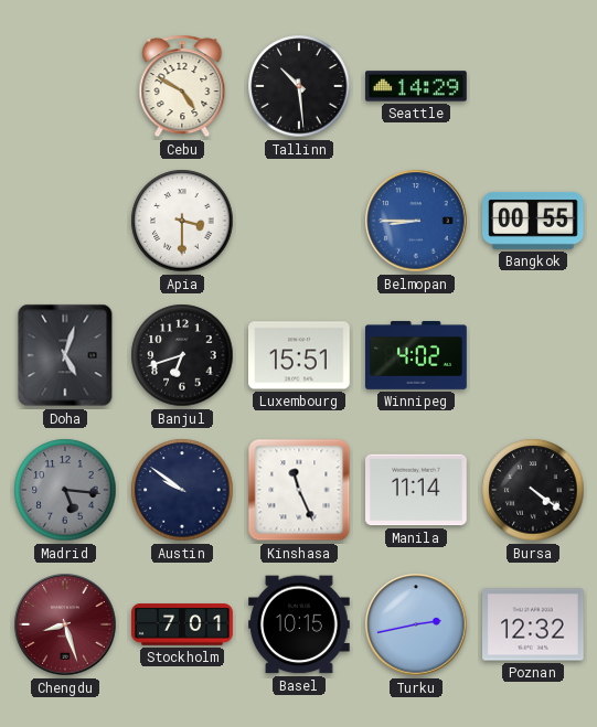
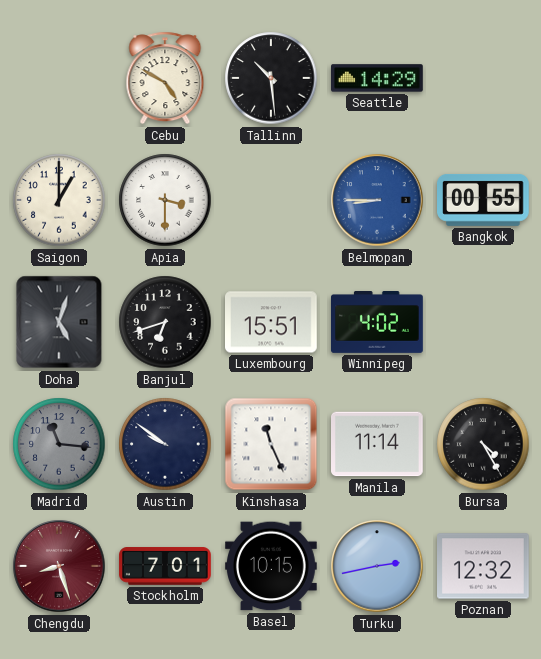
Saigon: none -> 1:00
Madrid: 5:16 -> 11:16
Bursa: 4:21 -> 4:25
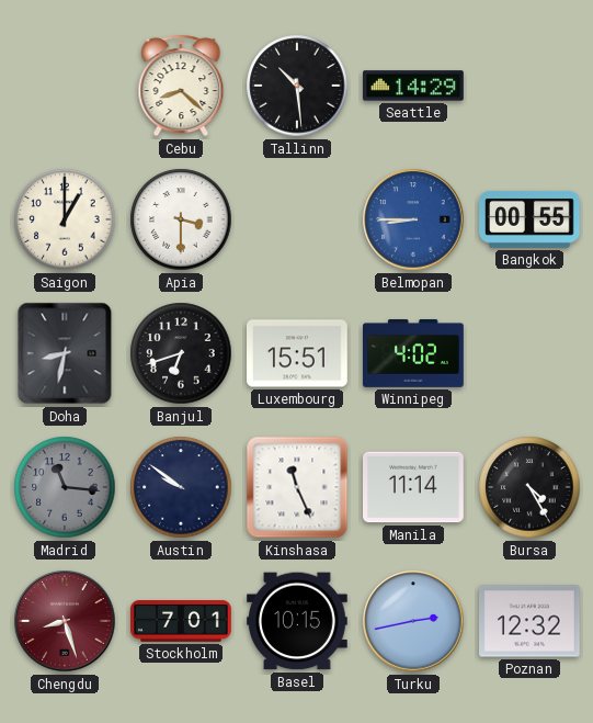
Cebu: 4:50 -> 8:22
Doha: 5:03 -> 8:32
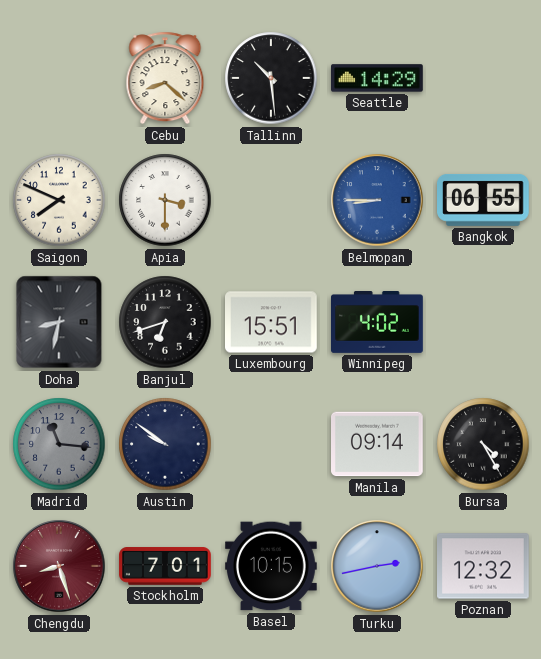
Saigon: 1:00 -> 7:49
Bangkok: 00:55 -> 06:55
Kinshasa: 11:26 -> none
Manila: 11:14 -> 09:14
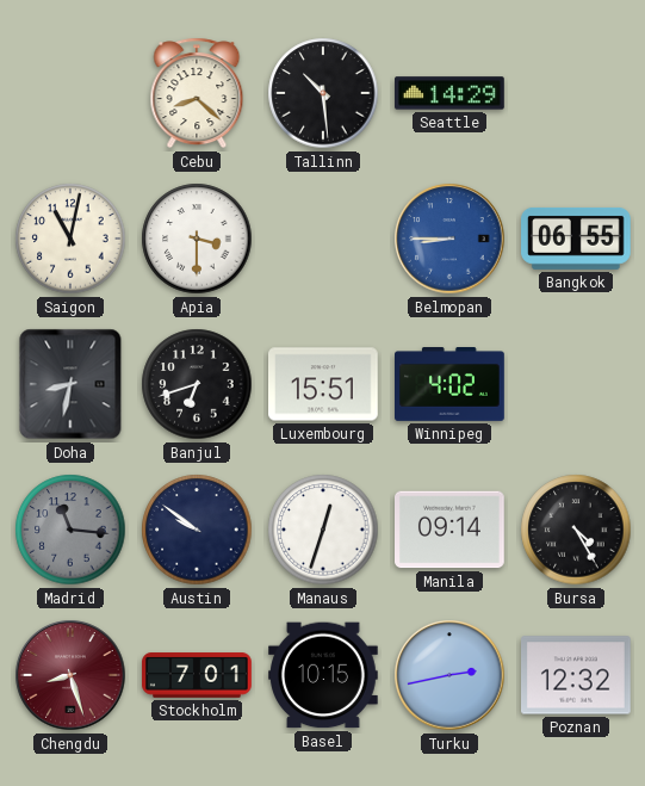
Saigon: 7:49 -> 11:02
Manaus: none -> 12:33
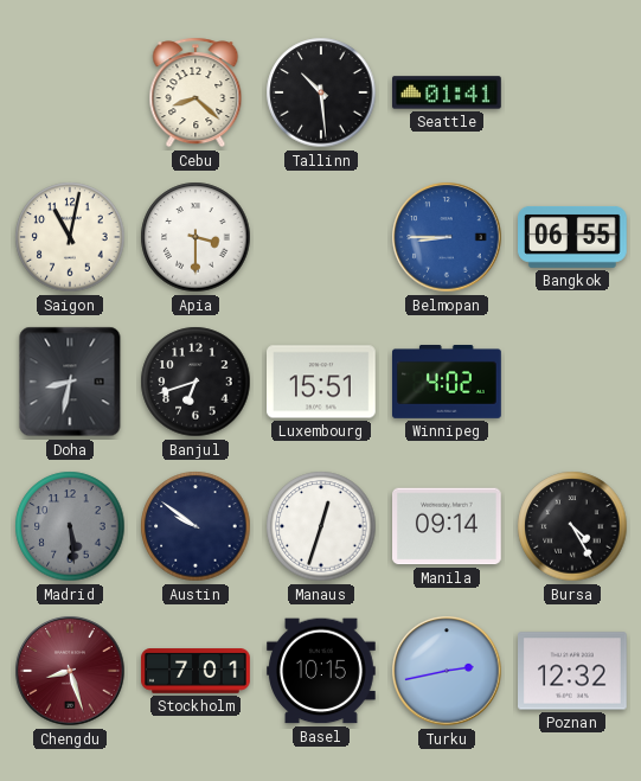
Seattle: 14:29 -> 01:41
Madrid: 11:16 -> 5:29
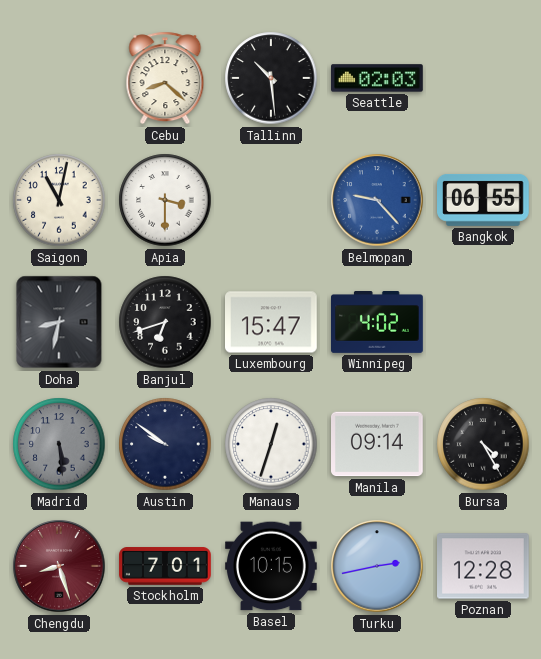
Seattle: 01:41 -> 02:03
Belmopan: 8:45 -> 9:23
Luxembourg: 15:51 -> 15:47
Poznan: 12:32 -> 12:28
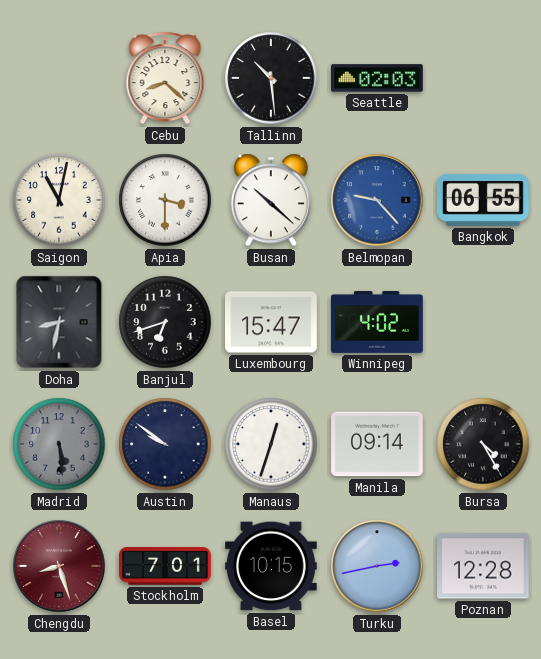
Busan: none -> 10:22
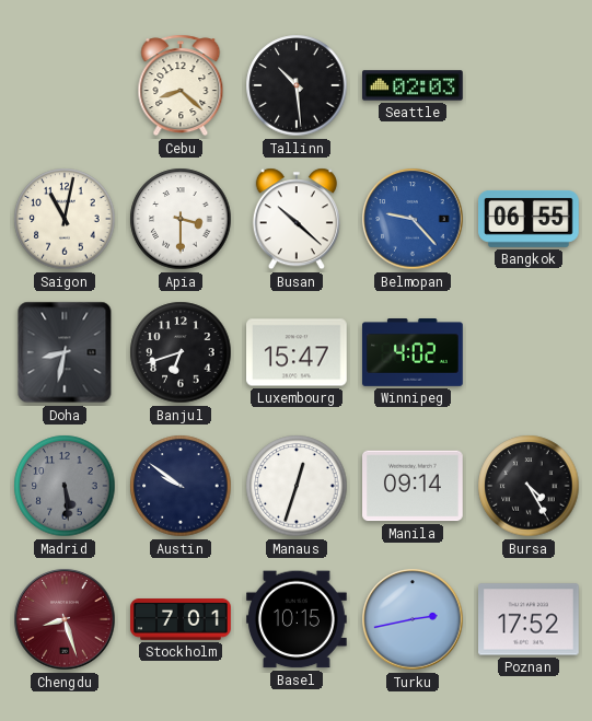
Poznan: 12:28 -> 17:52
